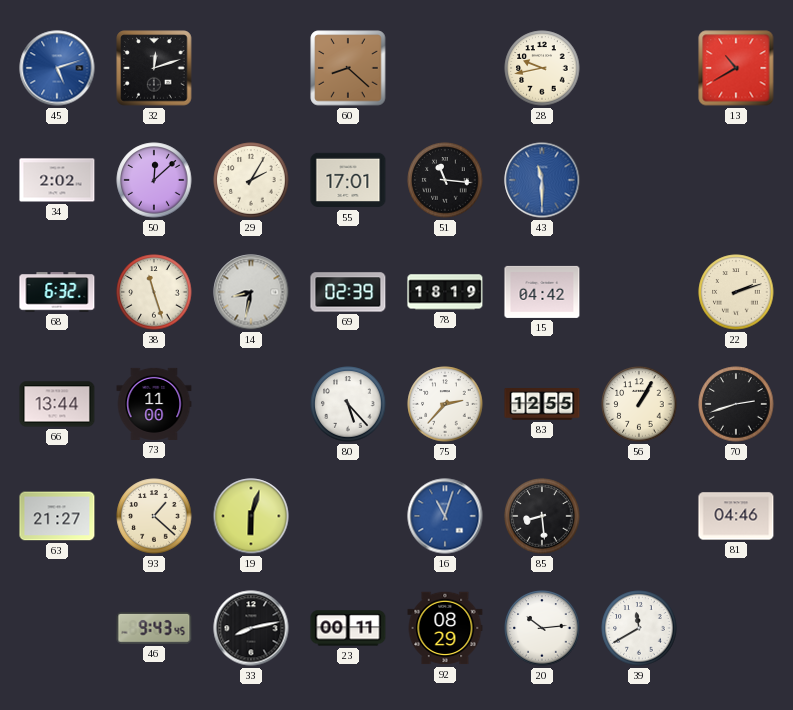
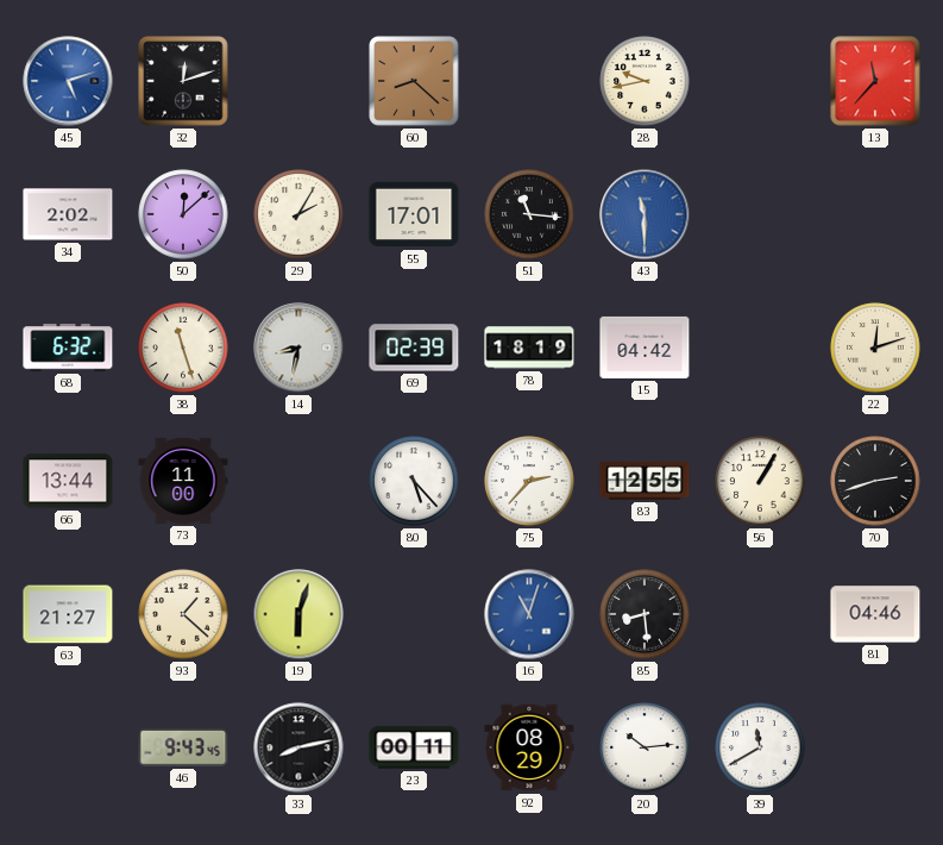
13: 10:40 -> 11:37
22: 2:12 -> 12:12
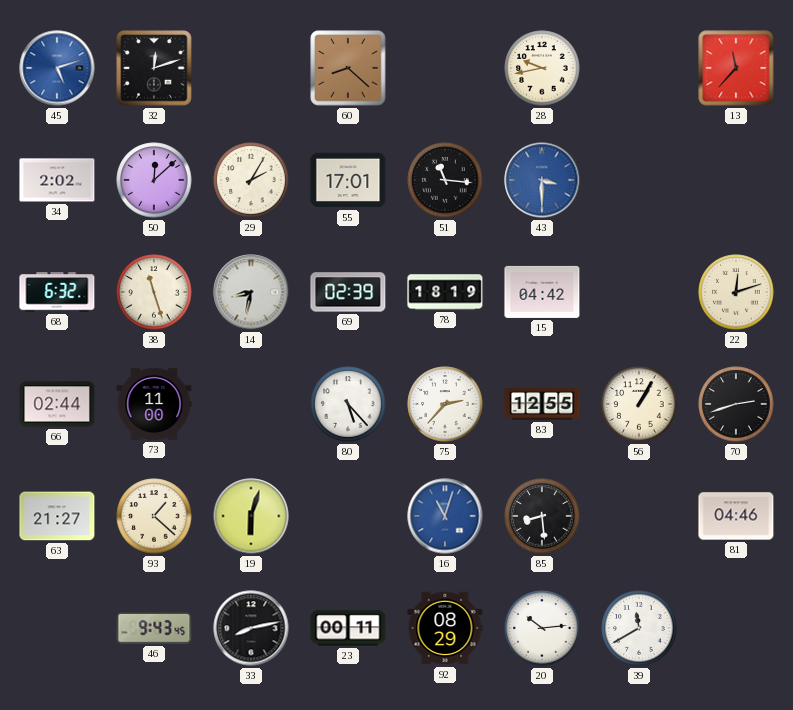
43: 11:30 -> 3:30
66: 13:44 -> 02:44
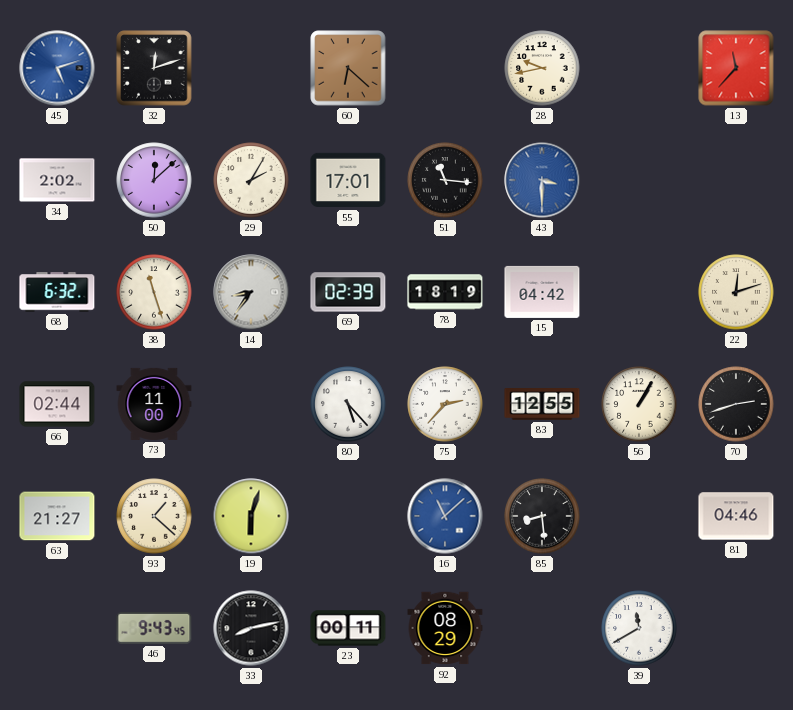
60: 8:22 -> 6:22
14: 8:32 -> 8:36
16: 11:03 -> 11:08
20: 10:14 -> none
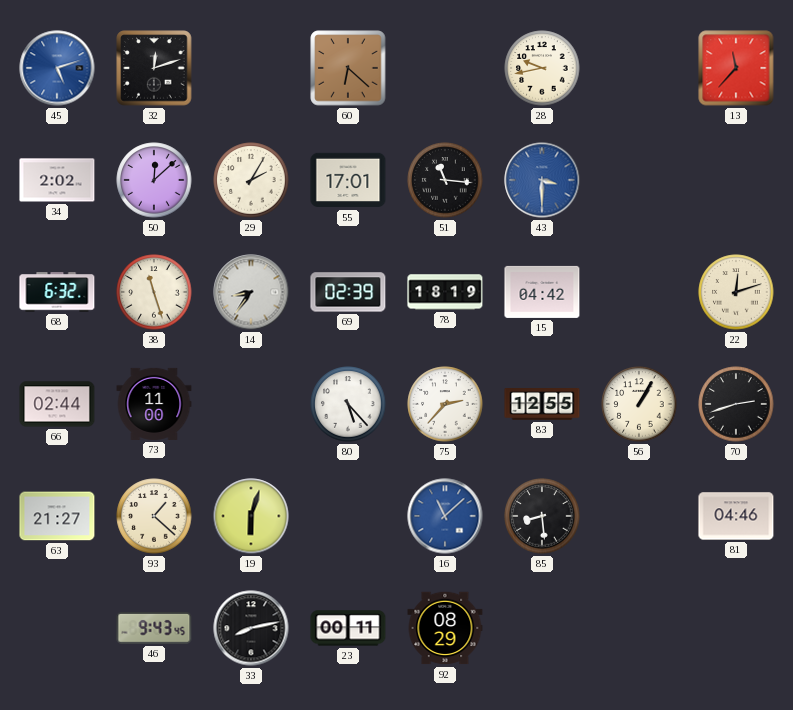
39: 11:40 -> none
